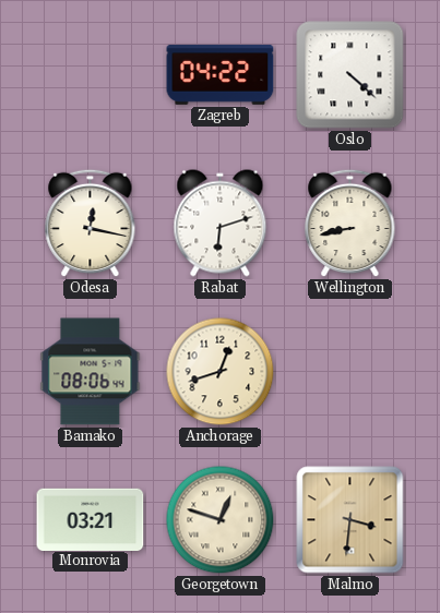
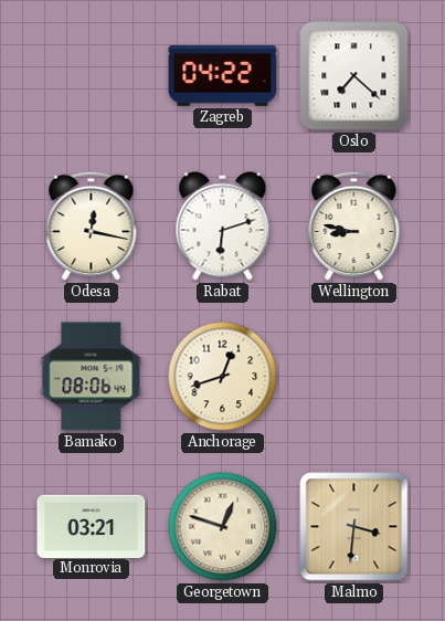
Oslo: 4:22 -> 7:22
Wellington: 8:43 -> 8:47
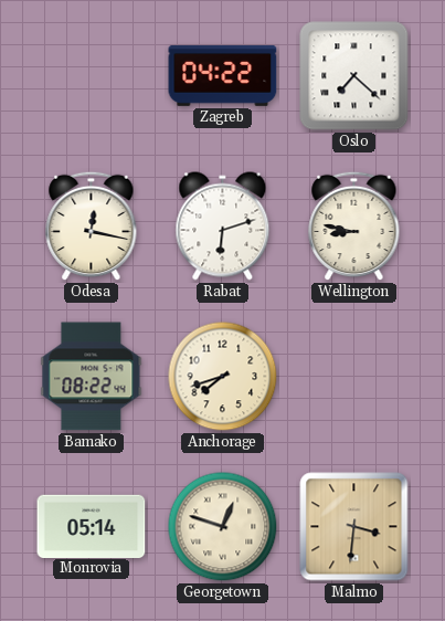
Bamako: 08:06 -> 08:22
Anchorage: 12:42 -> 7:42
Monrovia: 03:21 -> 05:14
